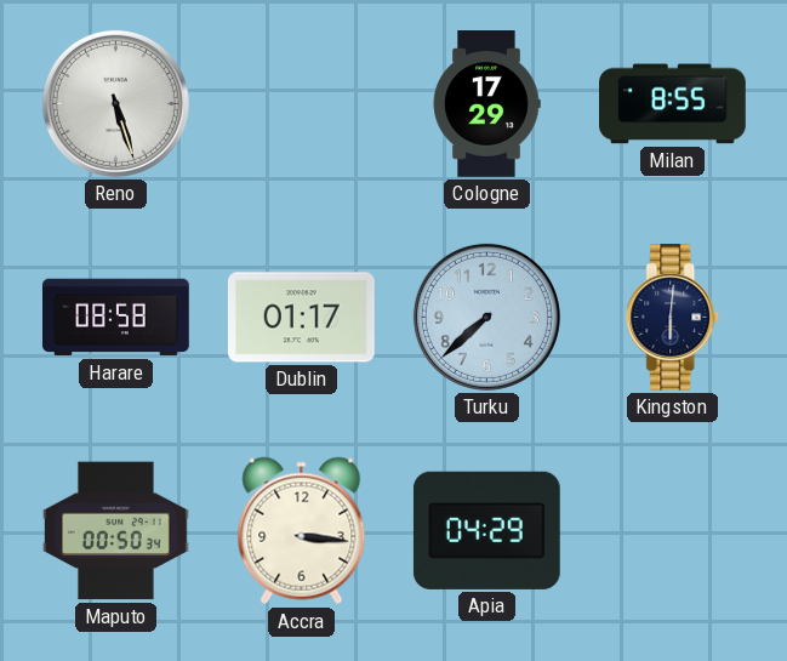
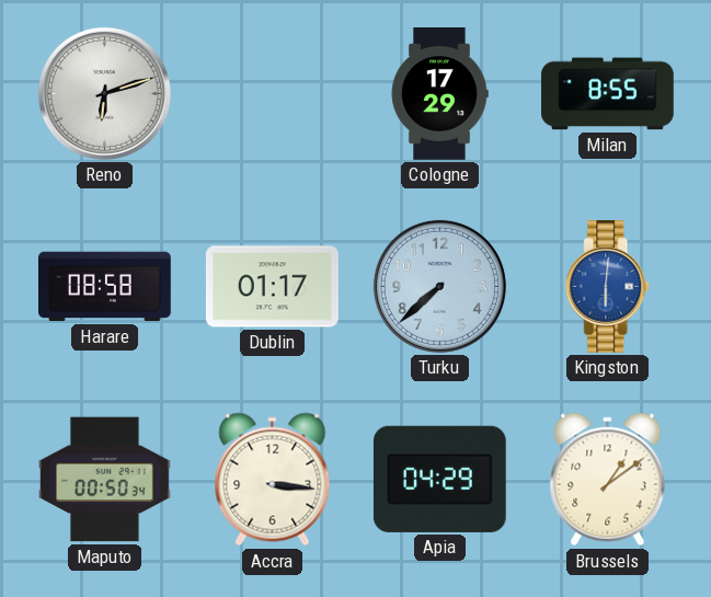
Reno: 5:27 -> 6:12
Kingston dial: navy -> blue
Brussels: none -> 1:09
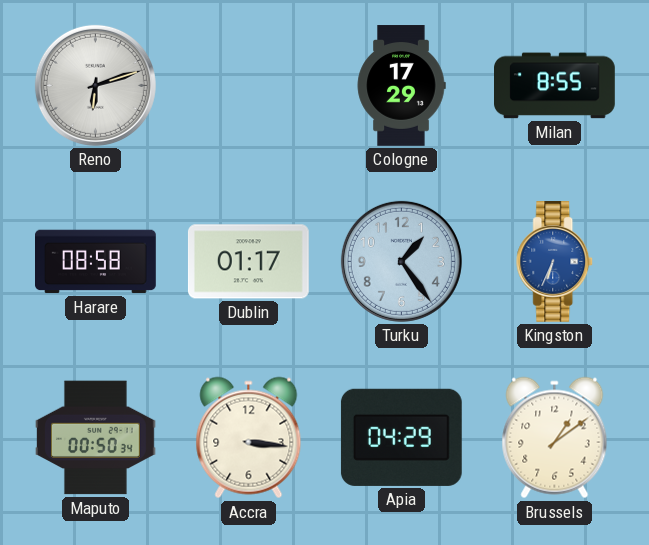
Turku: 7:38 -> 1:24
Kingston: 6:01 -> 6:34
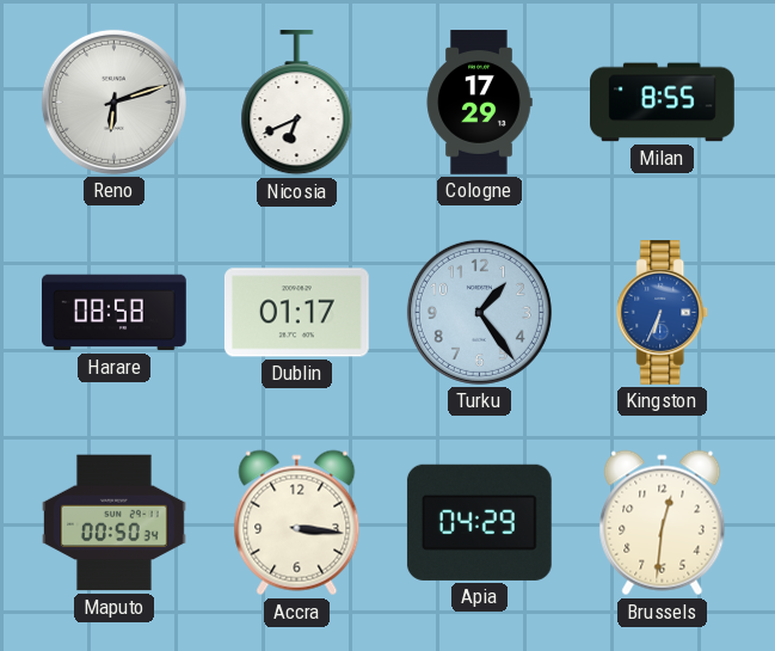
Nicosia: none -> 6:41
Brussels: 1:09 -> 12:31
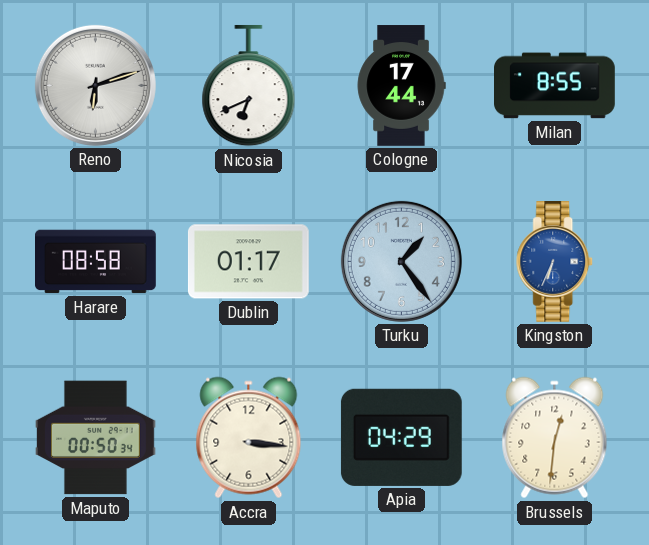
Cologne: 17:29 -> 17:44
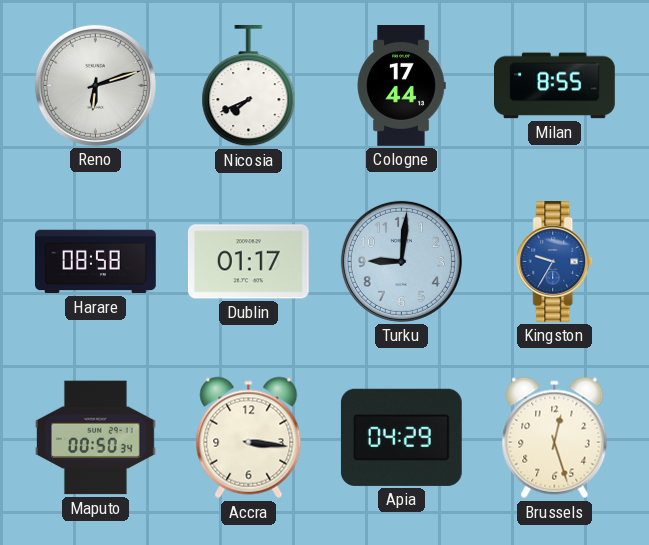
Nicosia: 6:41 -> 7:41
Turku: 1:24 -> 9:01
Kingston: 6:34 -> 9:35
Brussels: 12:31 -> 12:27
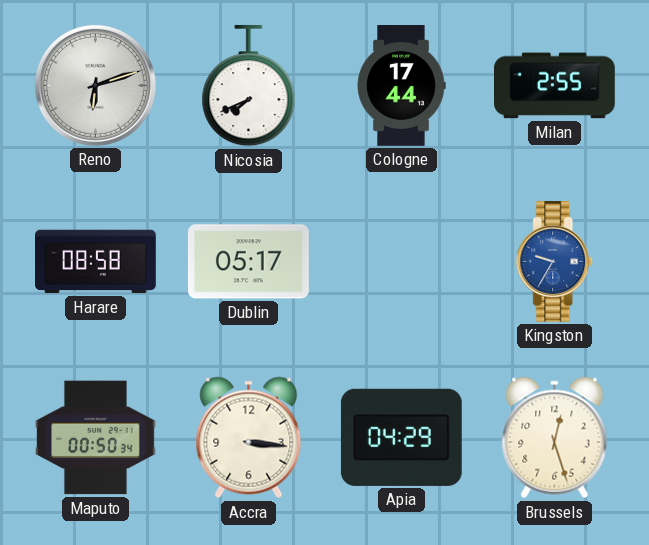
Milan: 8:55 -> 2:55
Dublin: 01:17 -> 05:17
Turku: 9:01 -> none
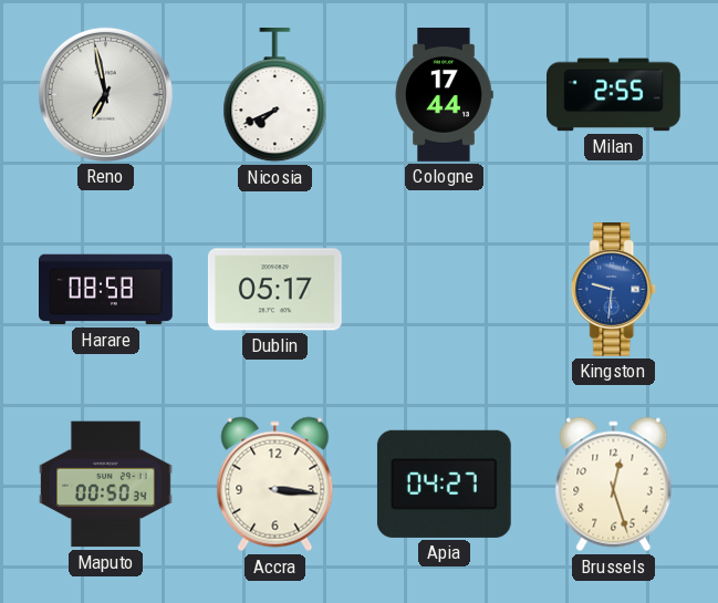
Reno: 6:12 -> 6:58
Kingston: 9:35 -> 9:31
Apia: 04:29 -> 04:27
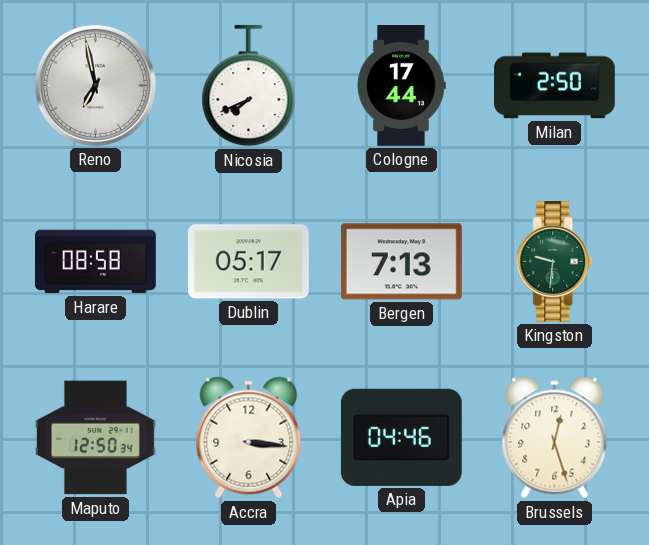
Milan: 2:55 -> 2:50
Bergen: none -> 7:13
Kingston dial: blue -> green
Maputo: 00:50 -> 12:50
Apia: 04:27 -> 04:46
